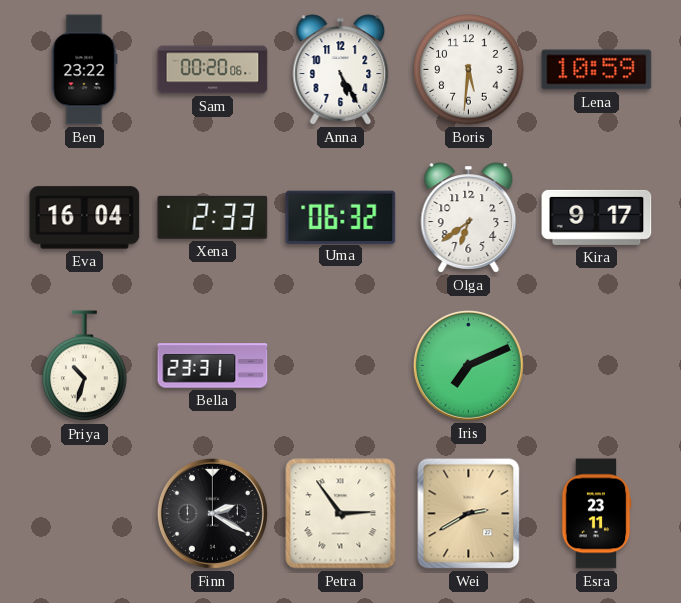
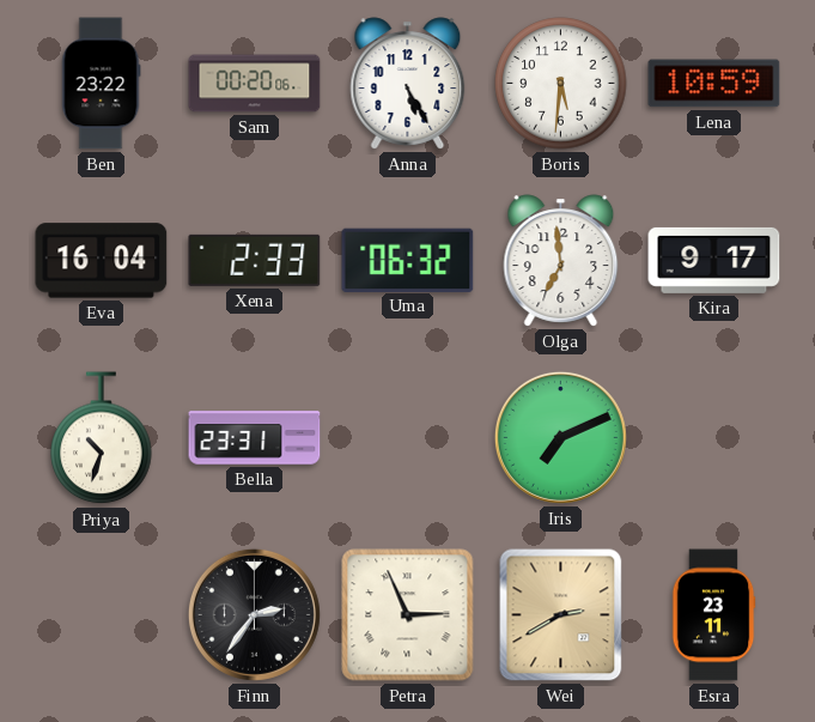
Olga: 6:39 -> 6:59
Finn: 2:20 -> 2:36
Petra: 2:54 -> 2:56
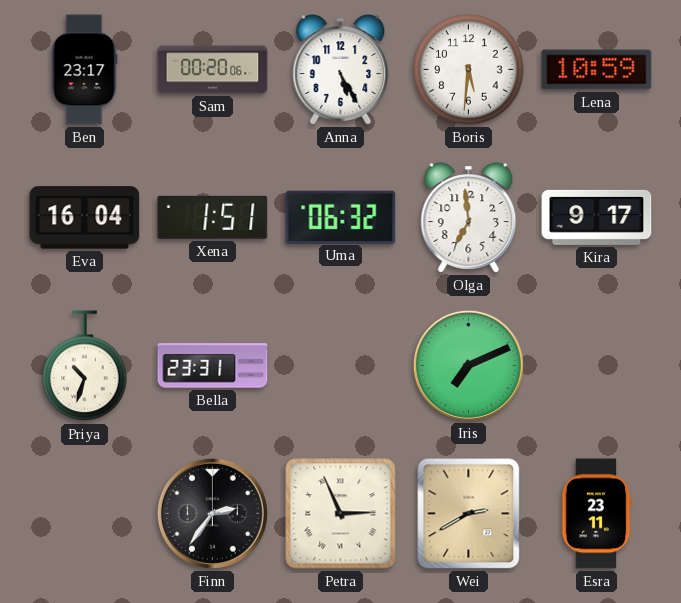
Ben: 23:22 -> 23:17
Xena: 2:33 -> 1:51
